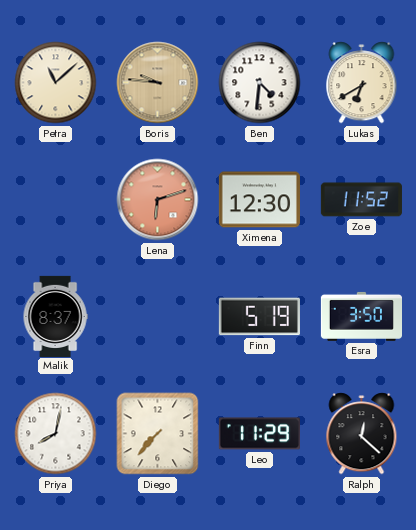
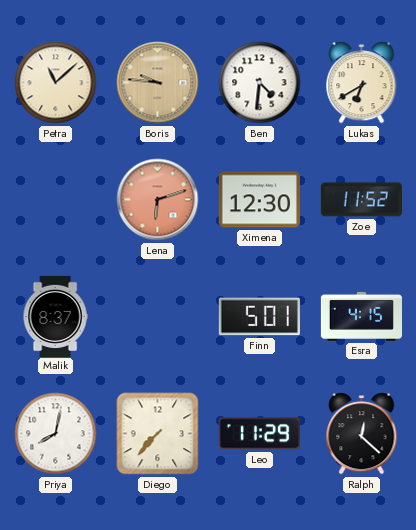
Finn: 5:19 -> 5:01
Esra: 3:50 -> 4:15
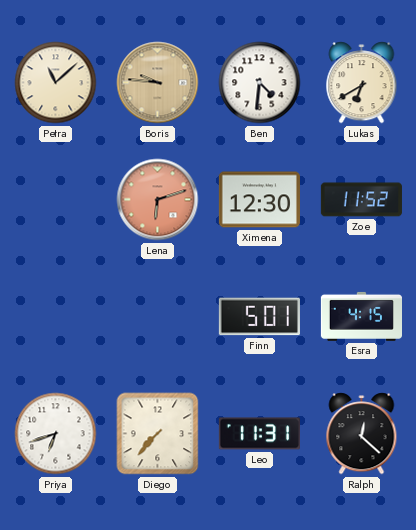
Malik: 8:37 -> none
Priya: 8:02 -> 6:42
Leo: 11:29 -> 11:31
